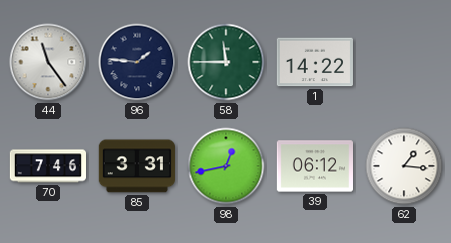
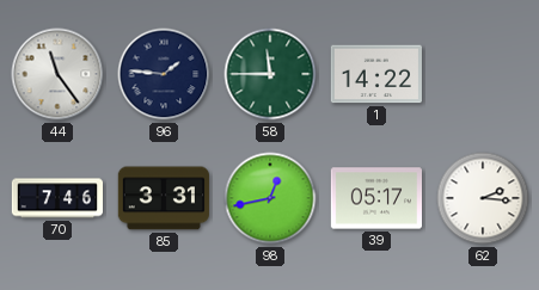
39: 06:12 -> 05:17
62: 1:16 -> 2:16
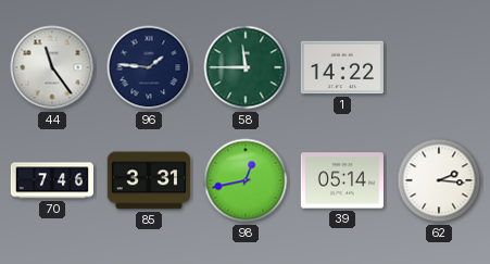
39: 05:17 -> 05:14
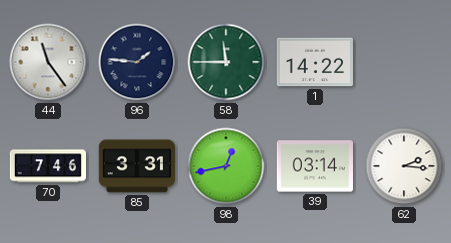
39: 05:14 -> 03:14
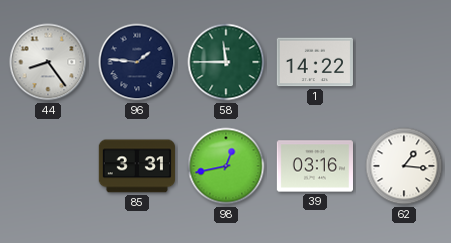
44: 11:24 -> 8:24
70: 7:46 -> none
39: 03:14 -> 03:16
62: 2:16 -> 1:16
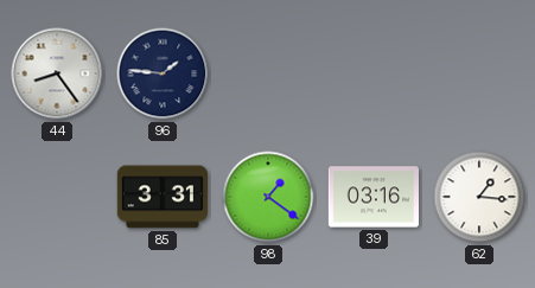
58: 11:45 -> none
1: 14:22 -> none
98: 12:43 -> 1:21
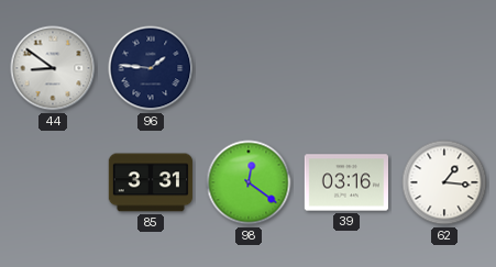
44: 8:24 -> 8:51
98: 1:21 -> 12:21
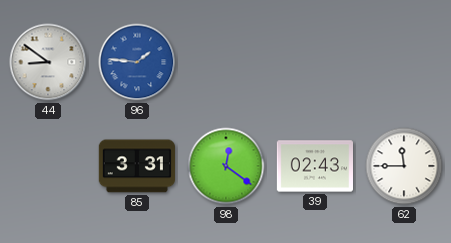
96 dial: navy -> blue
39: 03:16 -> 02:43
62: 1:16 -> 11:45
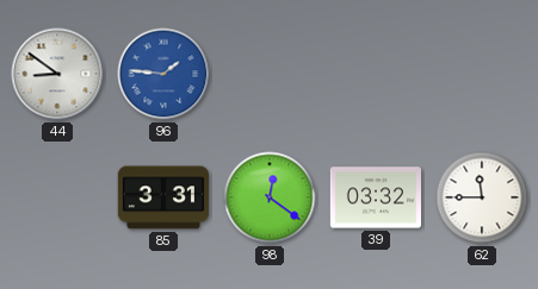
39: 02:43 -> 03:32
